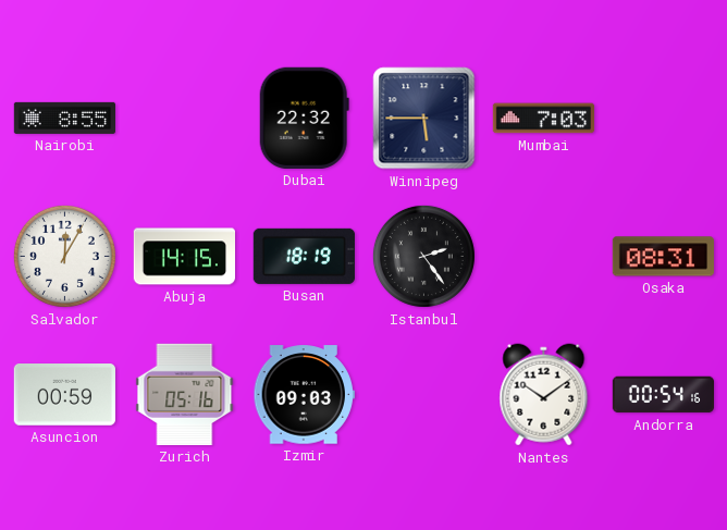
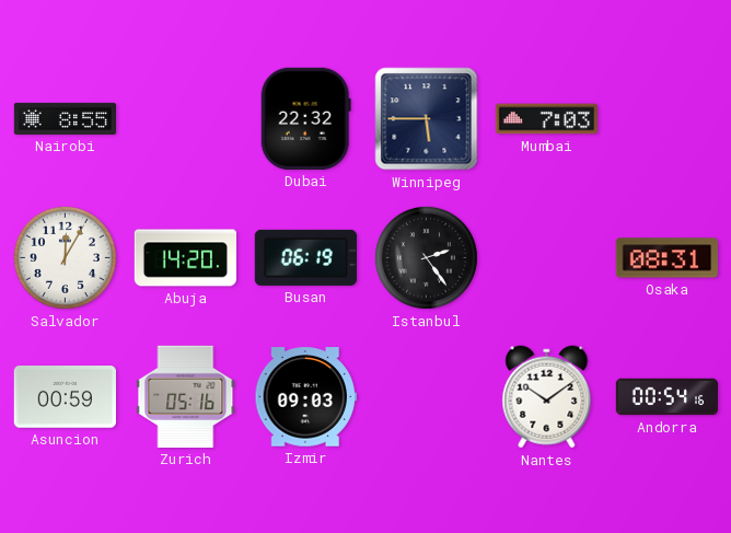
Abuja: 14:15 -> 14:20
Busan: 18:19 -> 06:19
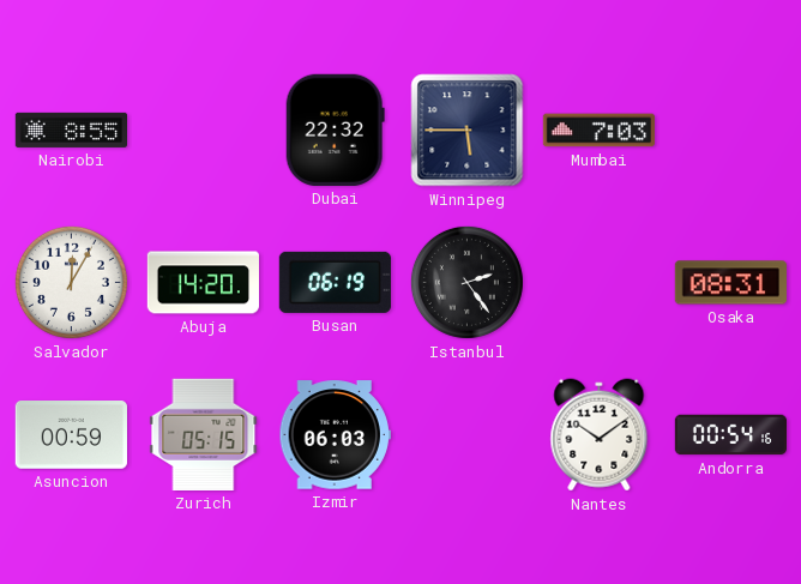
Zurich: 05:16 -> 05:15
Izmir: 09:03 -> 06:03
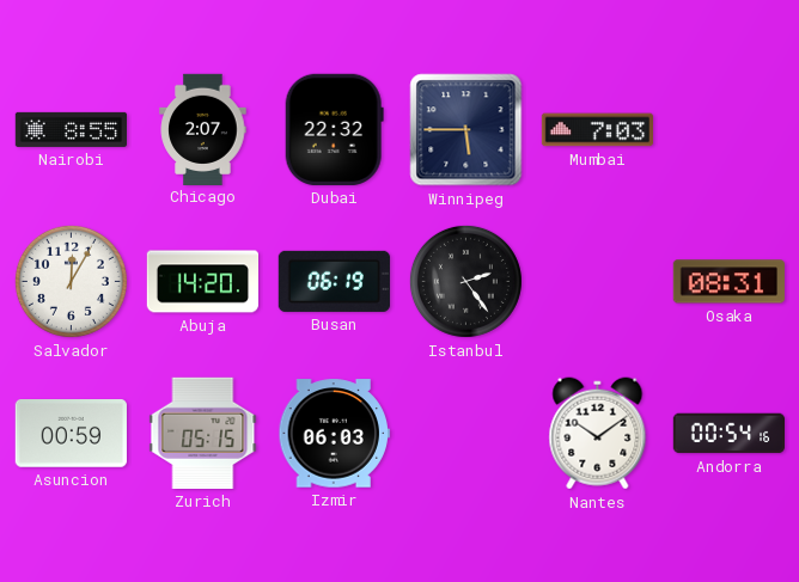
Chicago: none -> 2:07
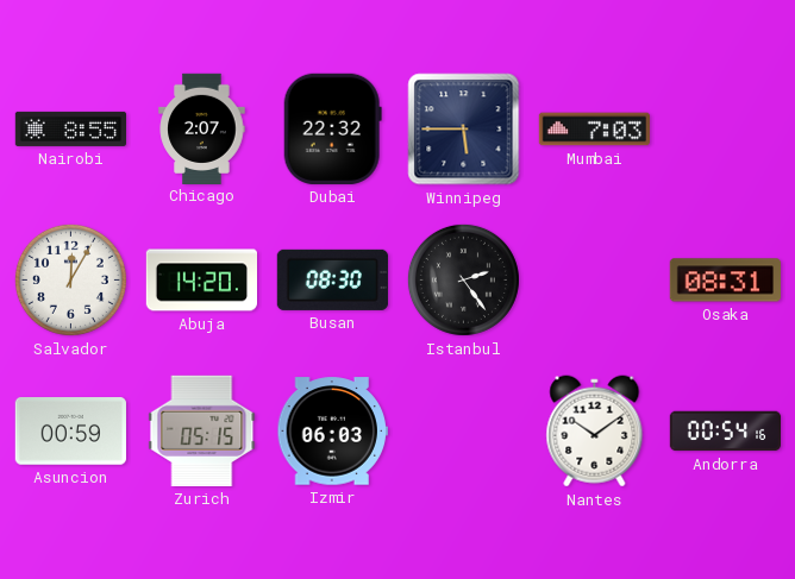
Busan: 06:19 -> 08:30
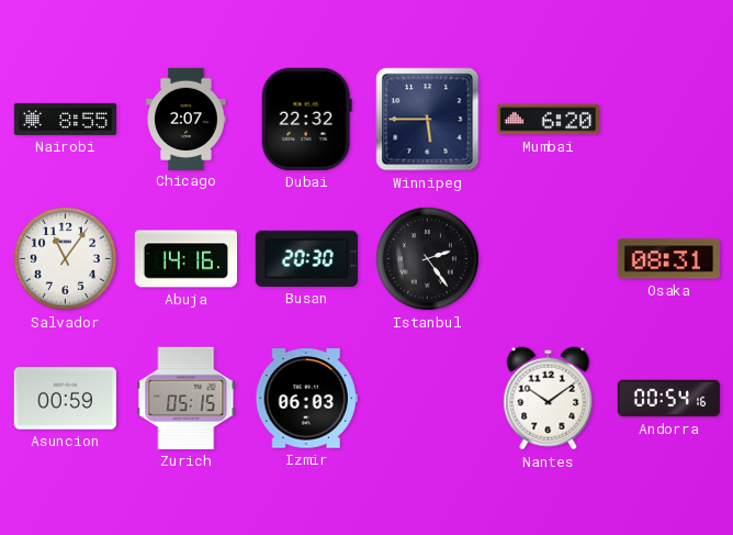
Mumbai: 7:03 -> 6:20
Salvador: 12:05 -> 11:06
Abuja: 14:20 -> 14:16
Busan: 08:30 -> 20:30
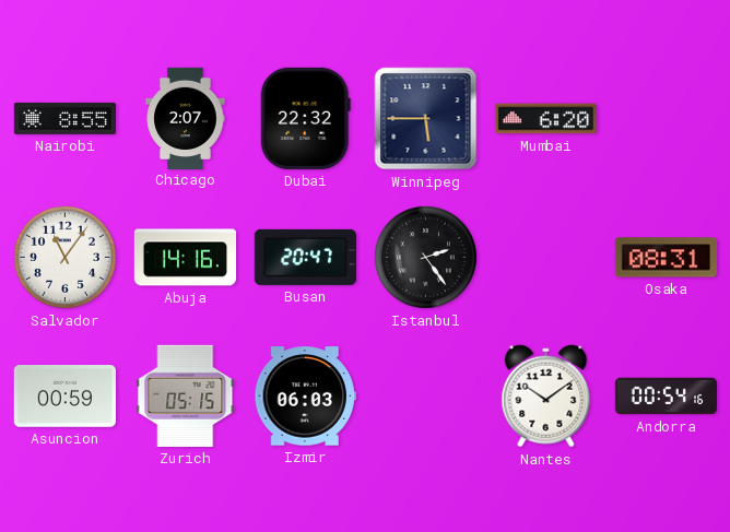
Busan: 20:30 -> 20:47
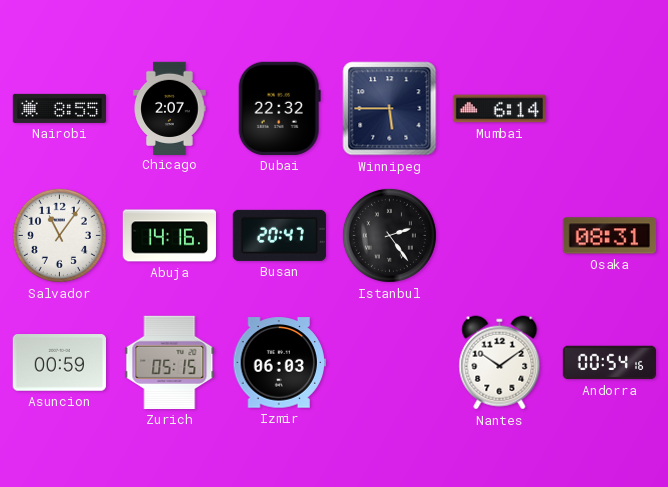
Mumbai: 6:20 -> 6:14
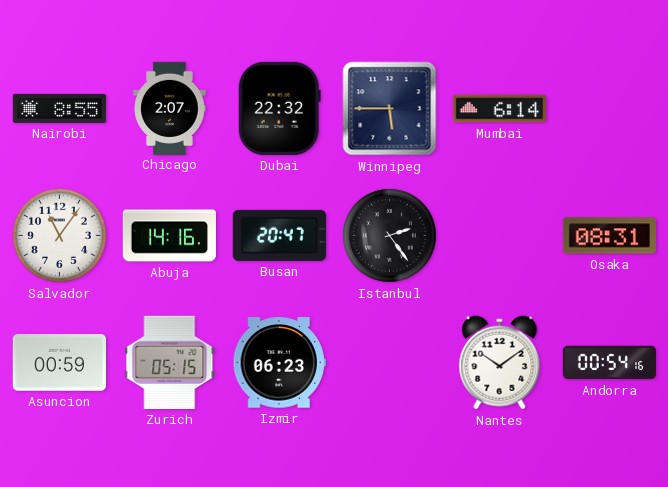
Izmir: 06:03 -> 06:23
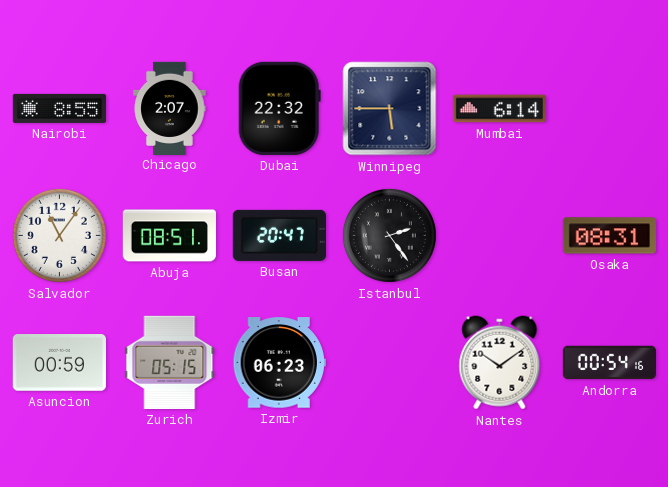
Abuja: 14:16 -> 08:51
